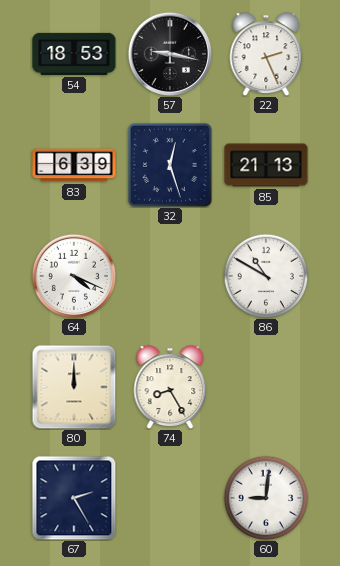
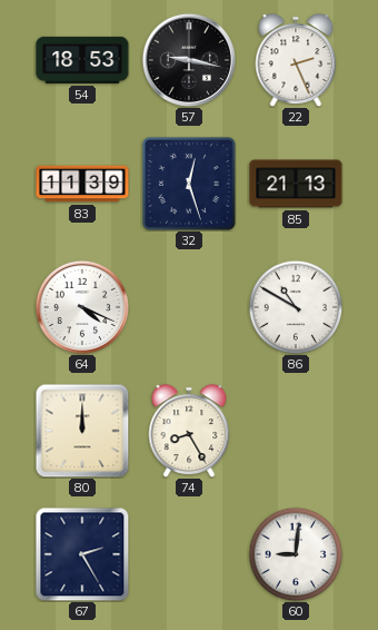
83: 6:39 -> 11:39
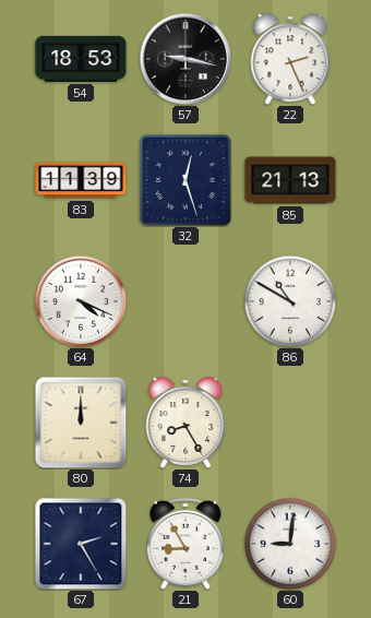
21: none -> 8:55
